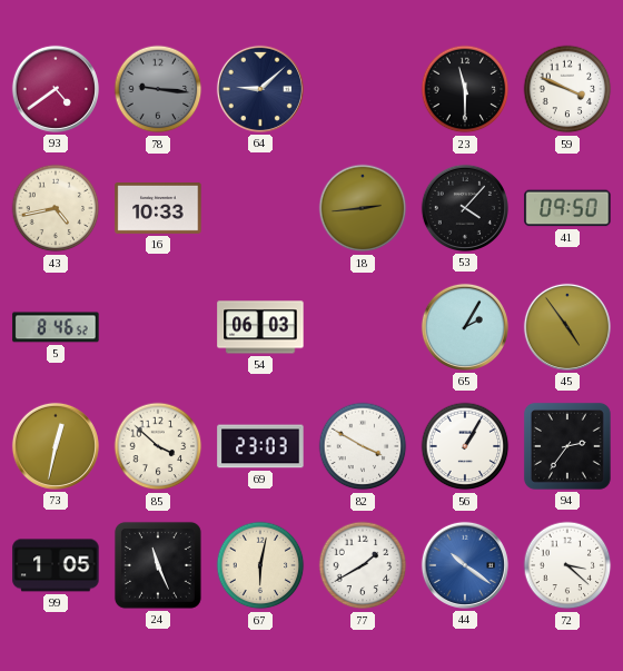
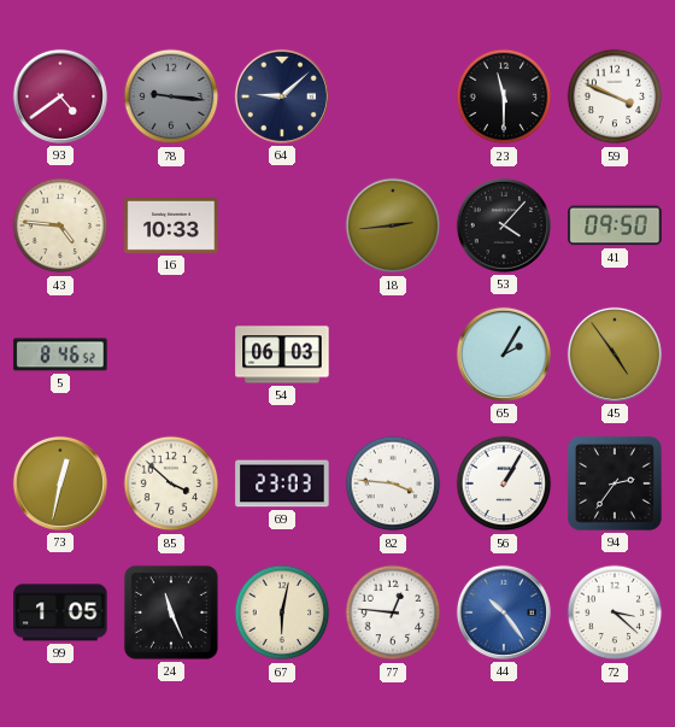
43: 4:43 -> 4:46
82: 3:50 -> 3:46
77: 1:40 -> 12:46
44: 10:21 -> 10:24
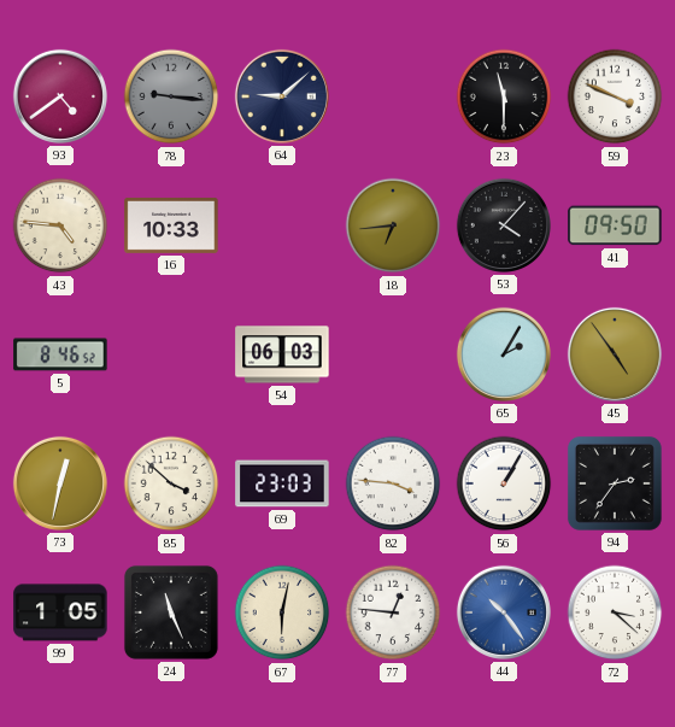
18: 2:44 -> 6:44
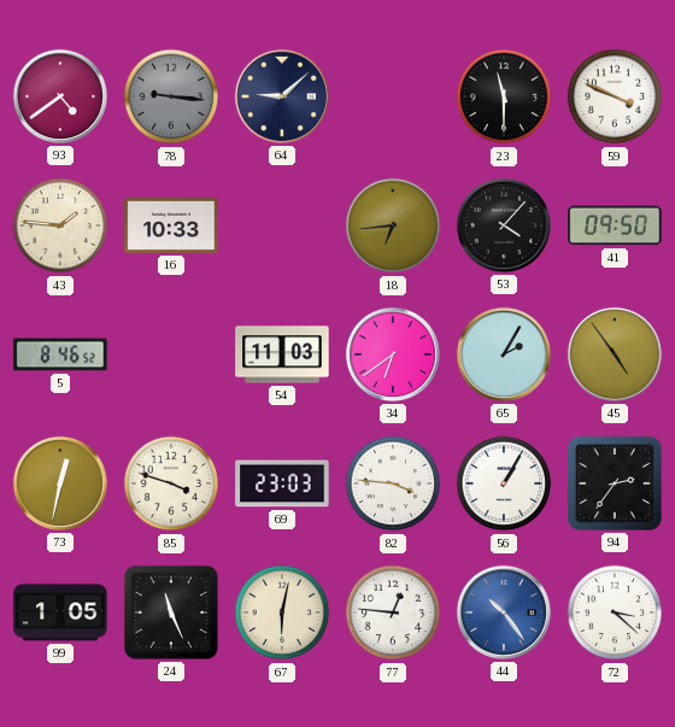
43: 4:46 -> 1:46
54: 06:03 -> 11:03
34: none -> 6:39
85: 3:52 -> 3:48
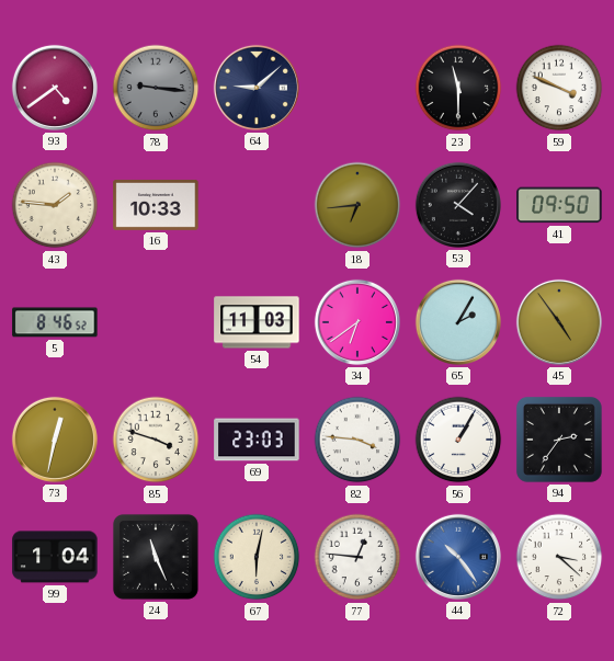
99: 1:05 -> 1:04
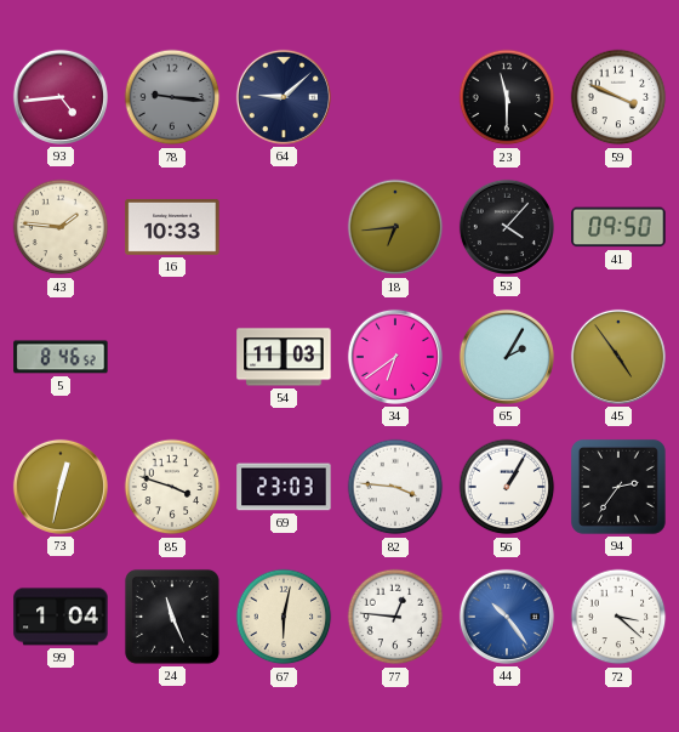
93: 4:39 -> 4:44
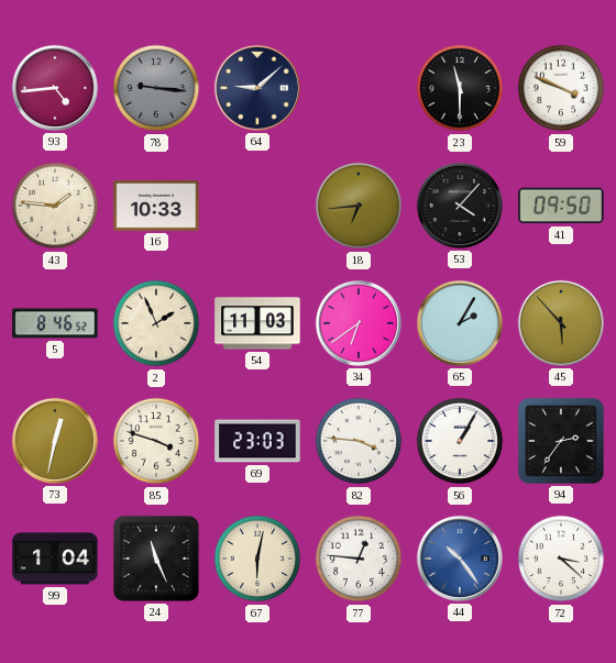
2: none -> 1:56
45: 4:54 -> 5:53
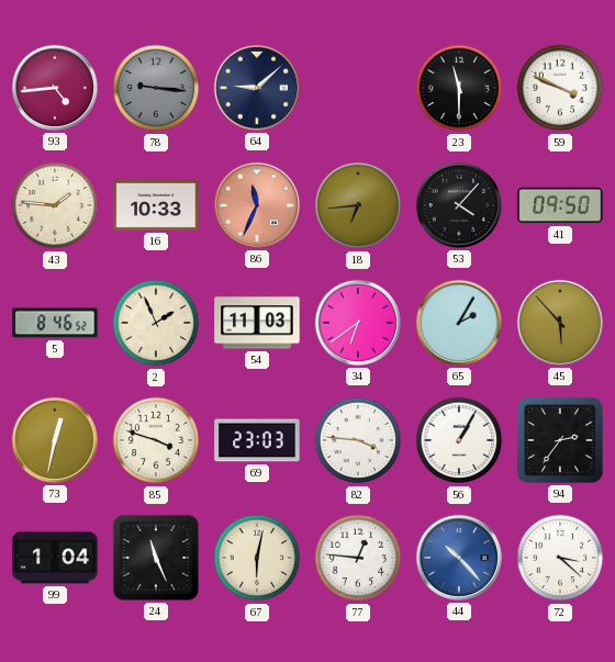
86: none -> 11:34
44: 10:24 -> 10:23
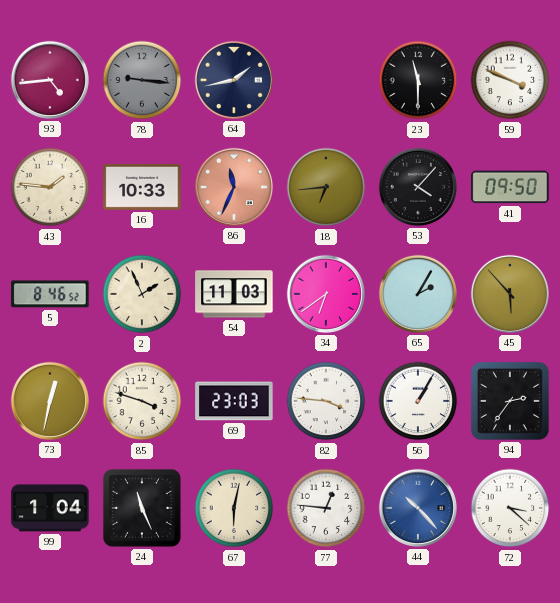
64: 9:08 -> 1:43
